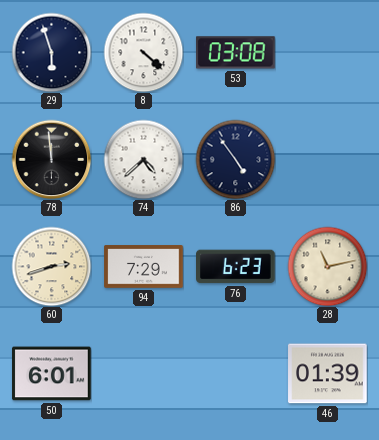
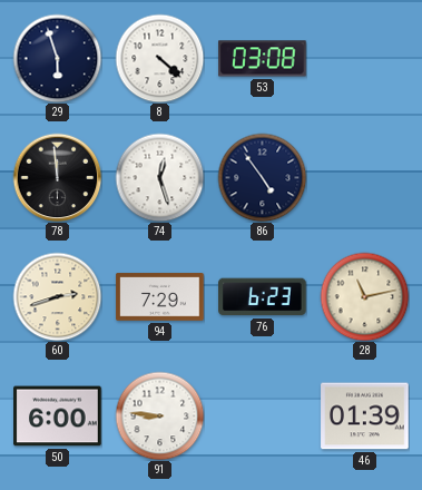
74: 4:38 -> 12:27
50: 6:01 -> 6:00
91: none -> 8:46
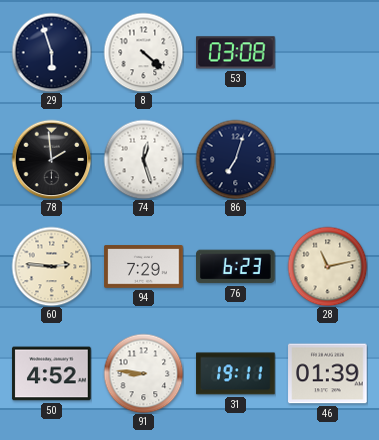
78: 11:59 -> 1:59
86: 4:54 -> 7:03
60: 2:42 -> 2:46
50: 6:00 -> 4:52
31: none -> 19:11
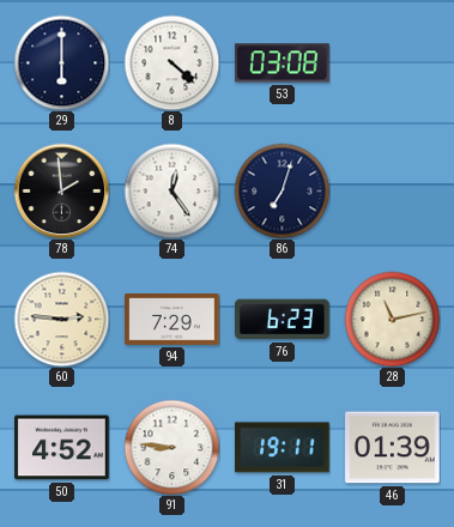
29: 5:57 -> 6:00
74: 12:27 -> 12:24
